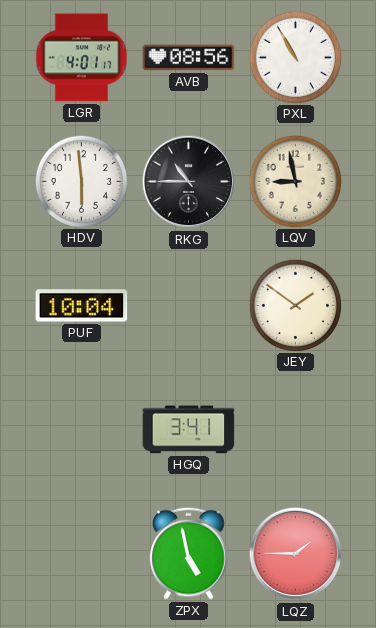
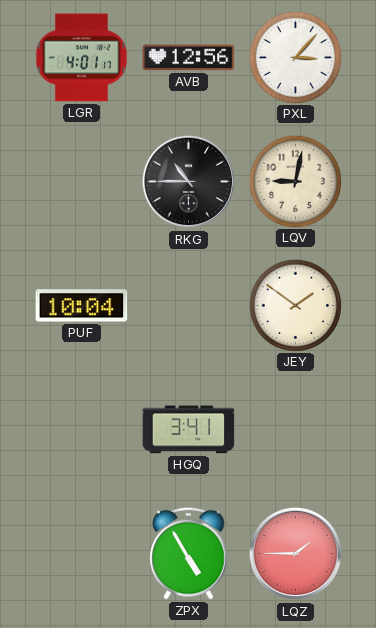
AVB: 08:56 -> 12:56
PXL: 10:55 -> 3:07
HDV: 5:59 -> none
LQV: 8:58 -> 9:02
ZPX: 4:58 -> 4:55
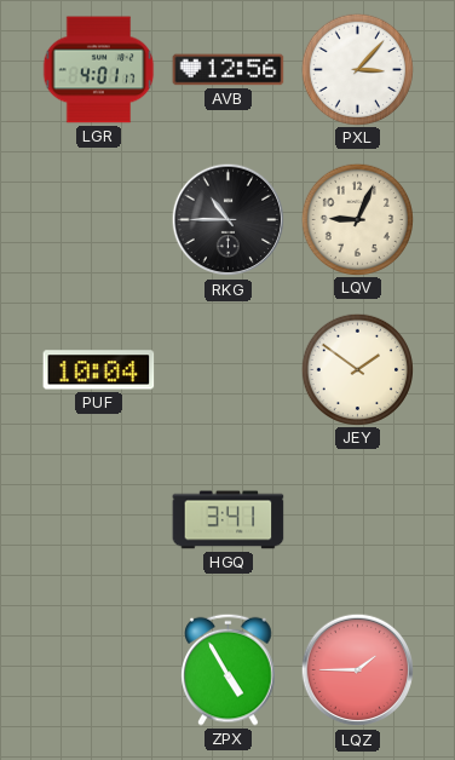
LQV: 9:02 -> 9:04
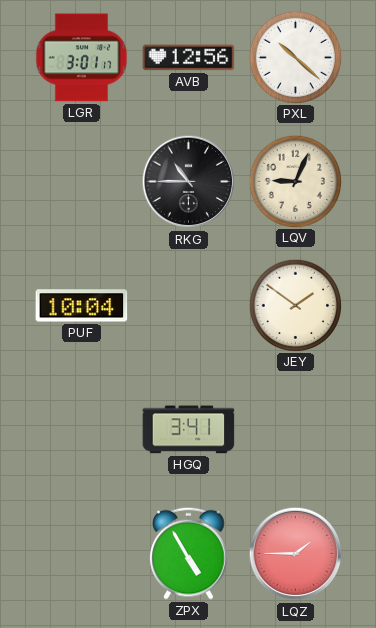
LGR: 4:01 -> 3:01
PXL: 3:07 -> 10:22
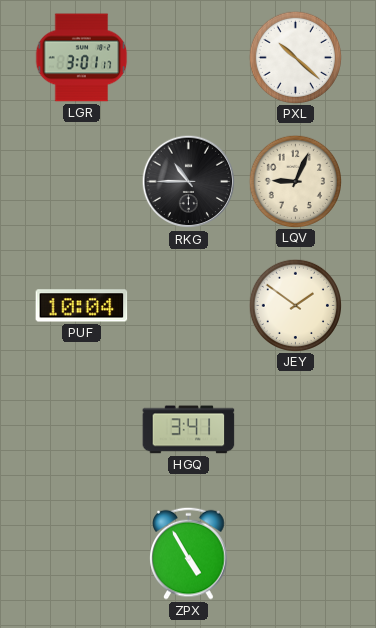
AVB: 12:56 -> none
LQZ: 1:45 -> none
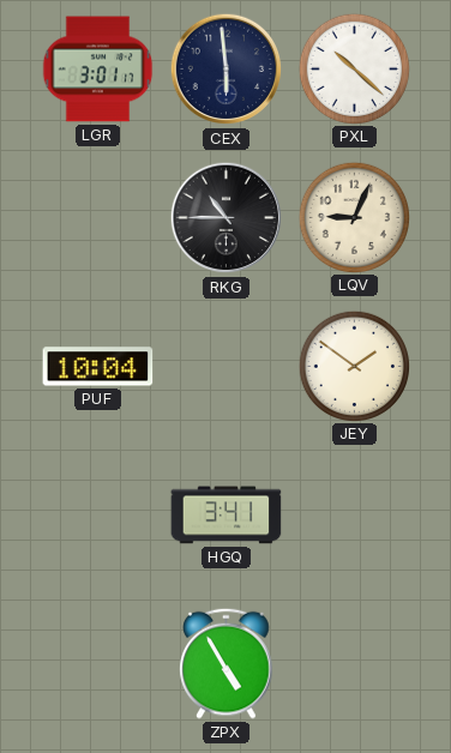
CEX: none -> 5:59
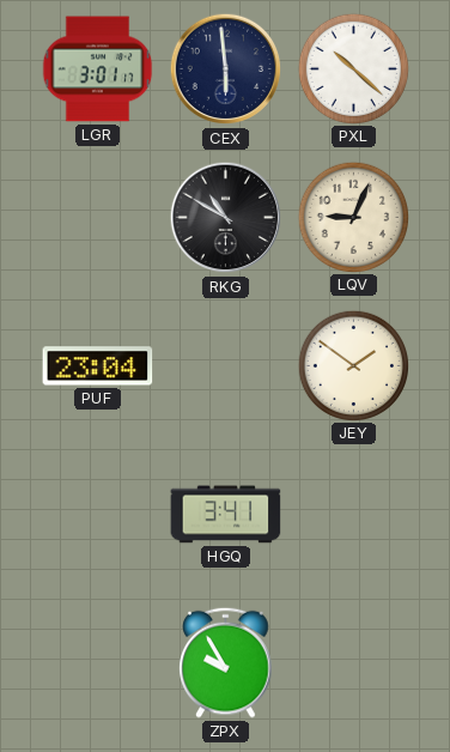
RKG: 10:45 -> 10:50
PUF: 10:04 -> 23:04
ZPX: 4:55 -> 9:55
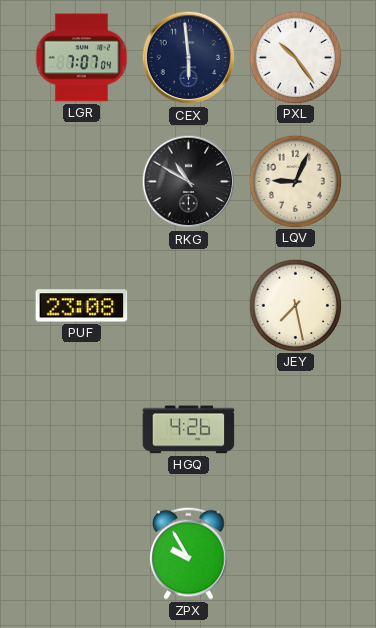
LGR: 3:01 -> 7:07
PXL: 10:22 -> 10:24
PUF: 23:04 -> 23:08
JEY: 1:51 -> 7:28
HGQ: 3:41 -> 4:26
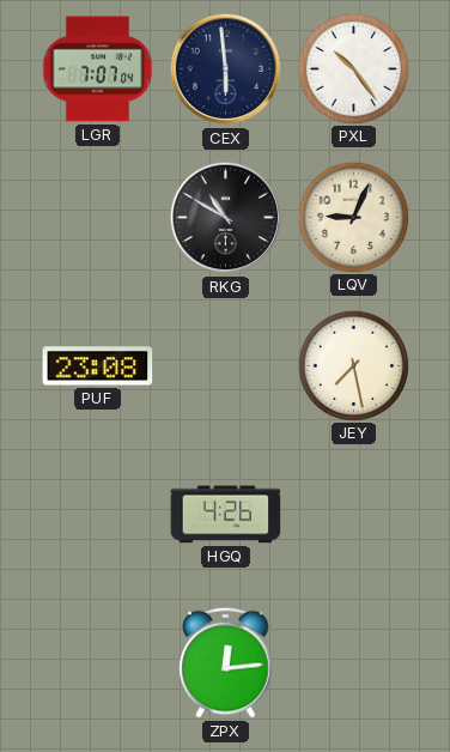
ZPX: 9:55 -> 12:14
